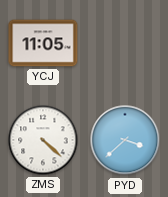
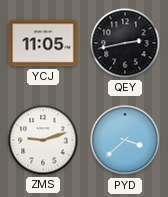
QEY: none -> 2:43
ZMS: 4:22 -> 9:12
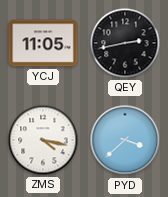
ZMS: 9:12 -> 4:17
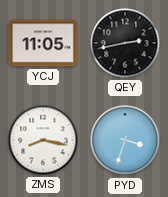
ZMS: 4:17 -> 8:17
PYD: 3:38 -> 3:33
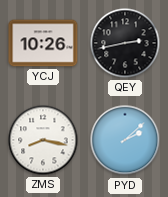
YCJ: 11:05 -> 10:26
PYD: 3:33 -> 2:08
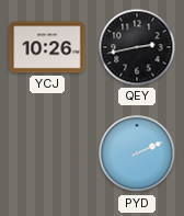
ZMS: 8:17 -> none
PYD: 2:08 -> 2:11
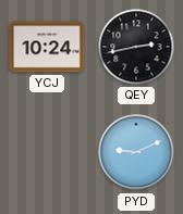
YCJ: 10:26 -> 10:24
PYD: 2:11 -> 9:11
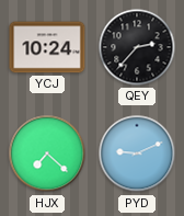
QEY: 2:43 -> 2:37
HJX: none -> 7:22
